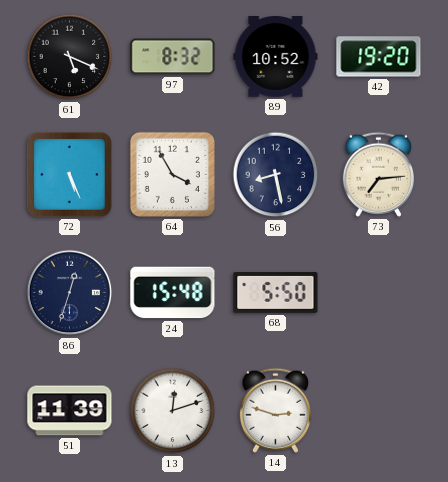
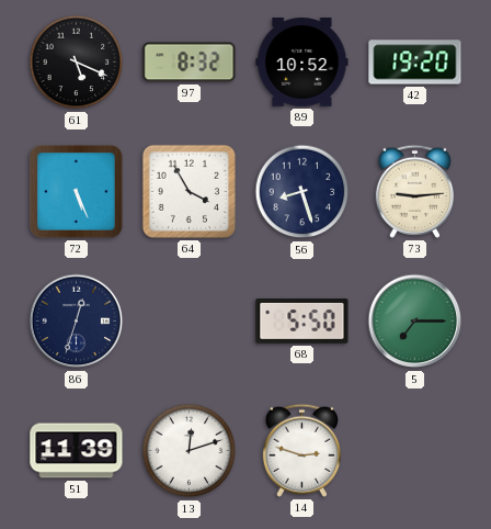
56: 8:28 -> 8:27
73: 7:14 -> 9:14
24: 15:48 -> none
5: none -> 7:15
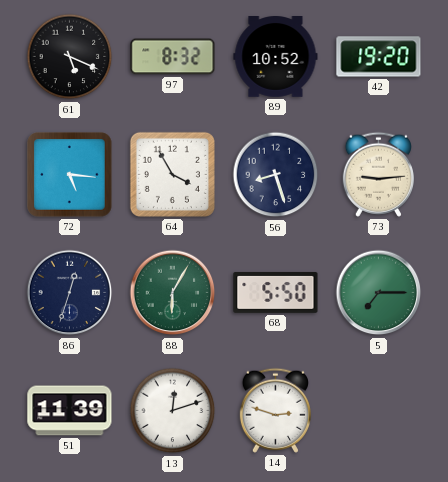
72: 5:26 -> 5:16
88: none -> 6:05
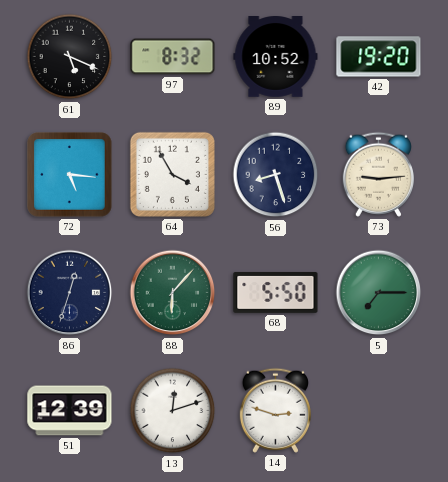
88: 6:05 -> 6:07
51: 11:39 -> 12:39
